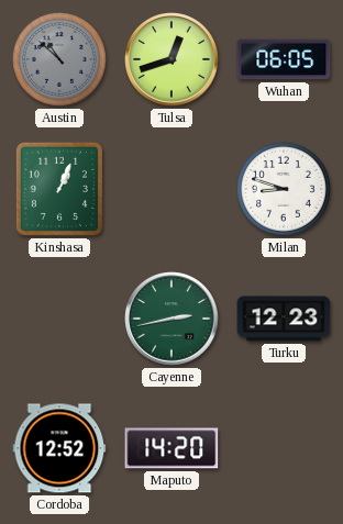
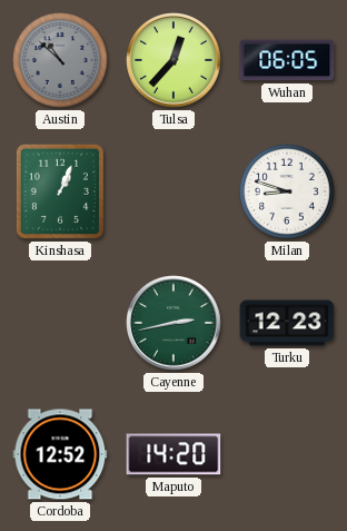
Tulsa: 12:42 -> 12:37
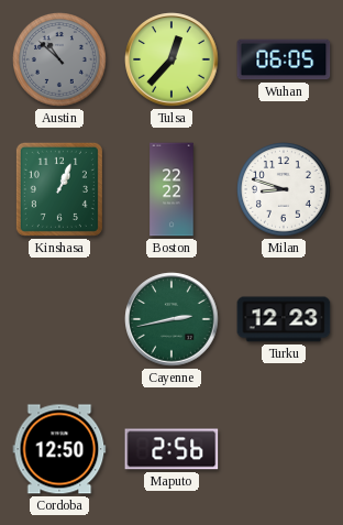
Boston: none -> 22:22
Cordoba: 12:52 -> 12:50
Maputo: 14:20 -> 2:56
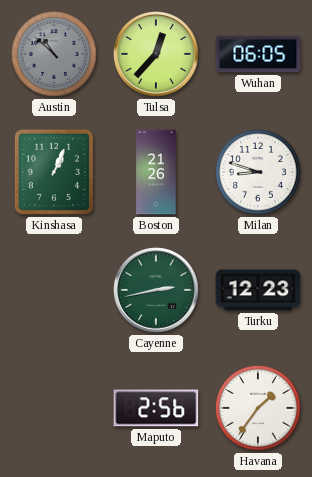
Boston: 22:22 -> 21:26
Cordoba: 12:50 -> none
Havana: none -> 1:36
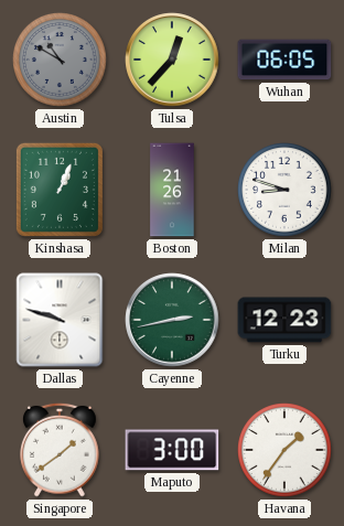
Austin: 10:52 -> 10:50
Dallas: none -> 9:48
Singapore: none -> 1:39
Maputo: 2:56 -> 3:00
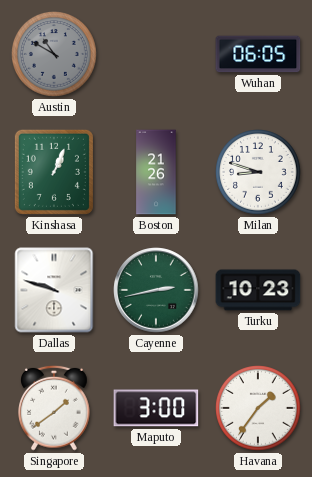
Tulsa: 12:37 -> none
Turku: 12:23 -> 10:23
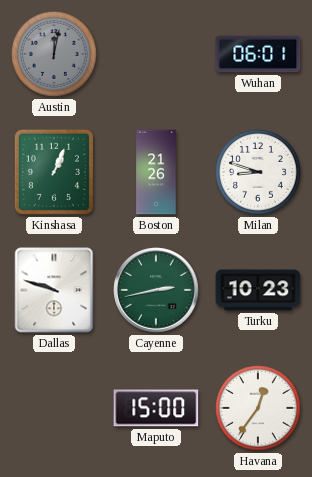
Austin: 10:50 -> 12:02
Wuhan: 06:05 -> 06:01
Singapore: 1:39 -> none
Maputo: 3:00 -> 15:00
Havana: 1:36 -> 12:36
